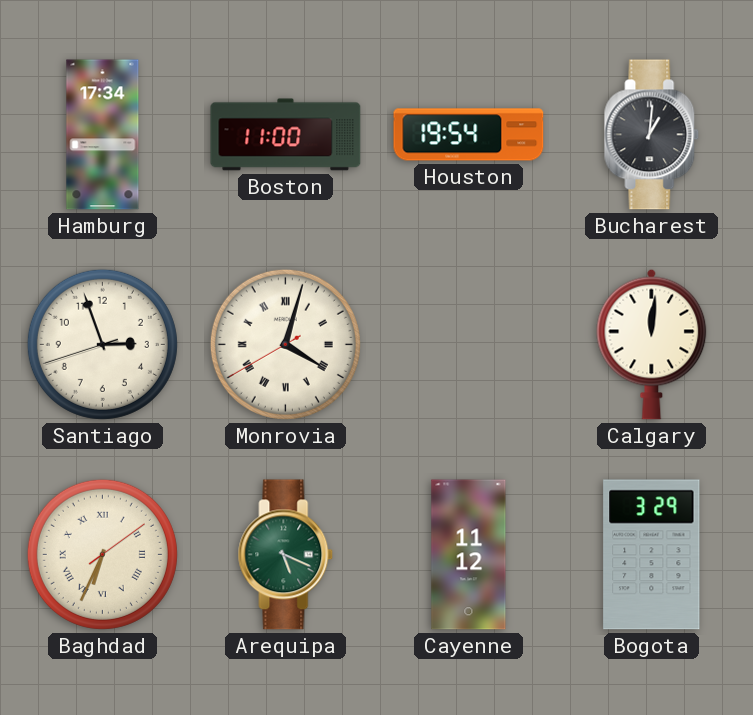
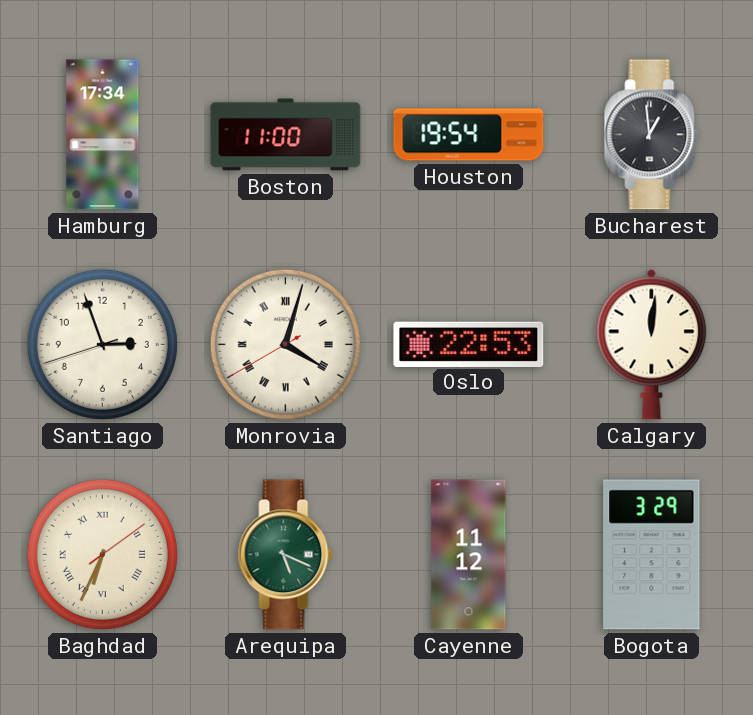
Bucharest: 1:01 -> 12:59
Oslo: none -> 22:53
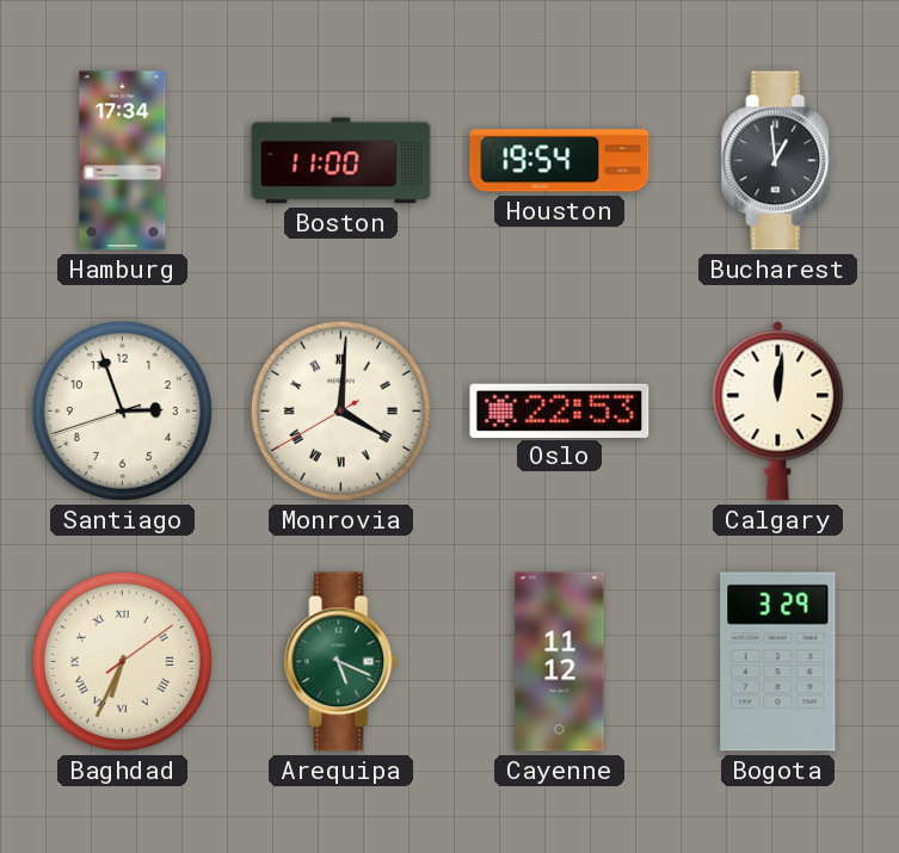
Monrovia: 4:02 -> 4:00
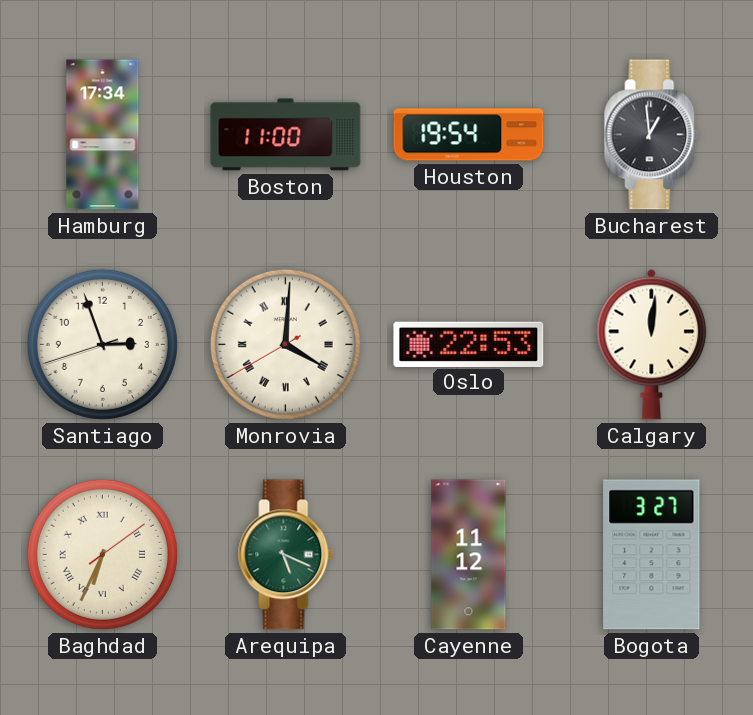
Bogota: 3:29 -> 3:27
